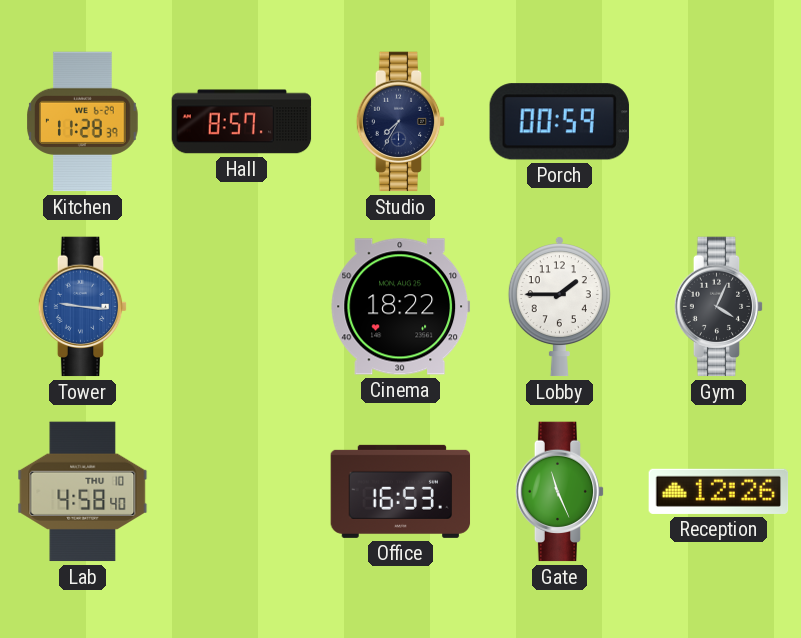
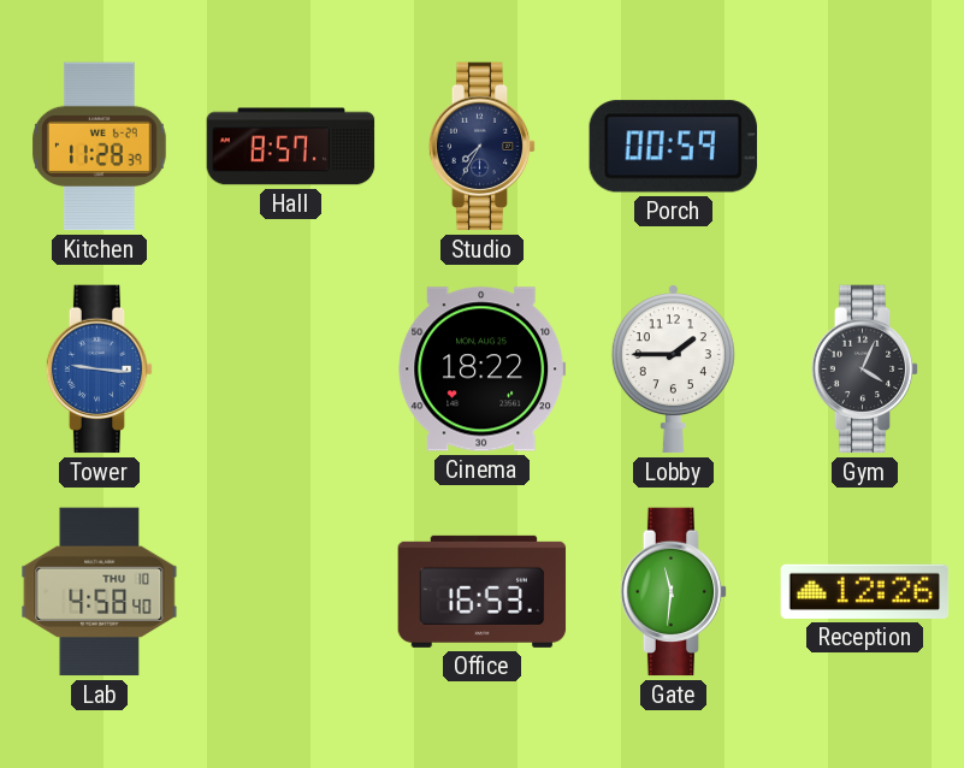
Gate: 11:26 -> 11:31
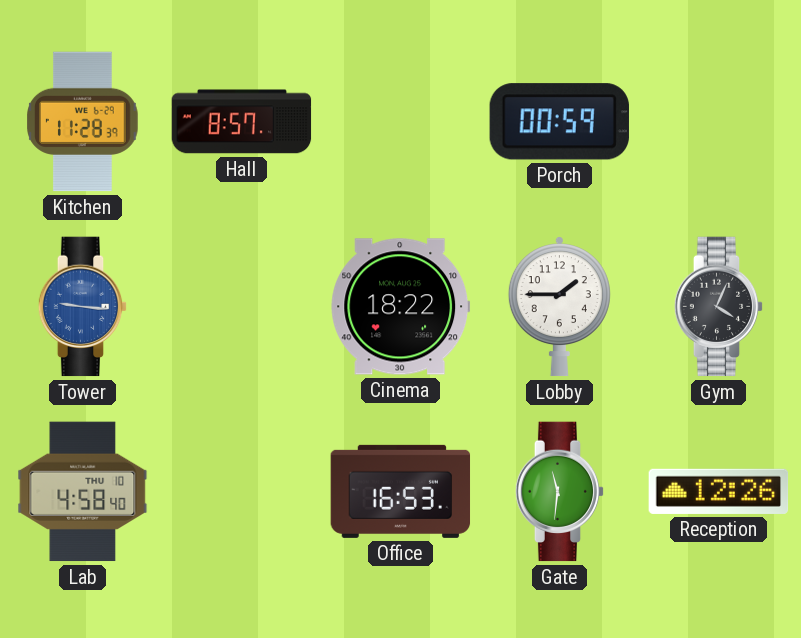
Studio: 7:35 -> none
